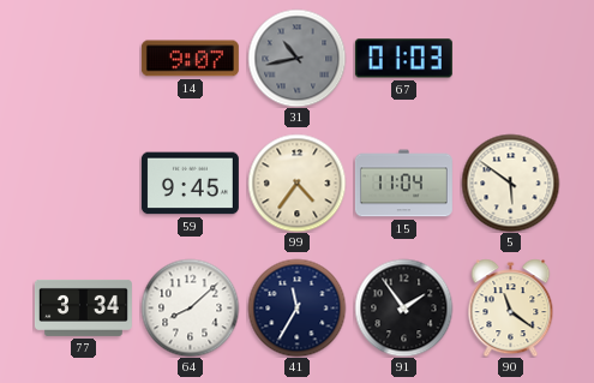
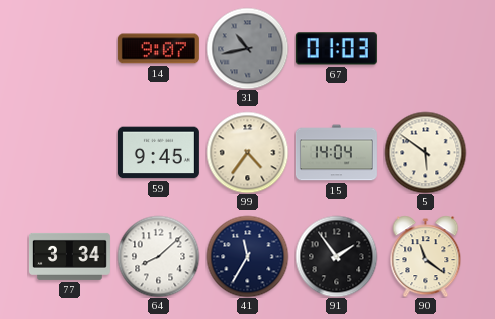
15: 11:04 -> 14:04
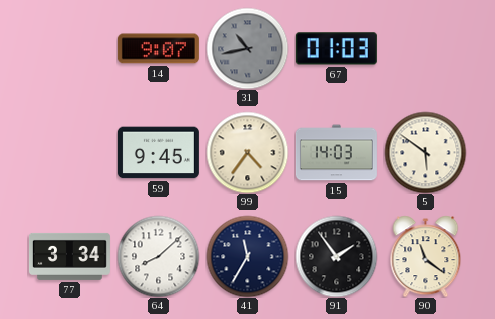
15: 14:04 -> 14:03
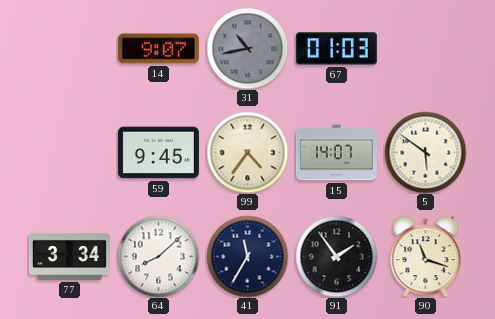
15: 14:03 -> 14:07
90: 11:21 -> 11:18
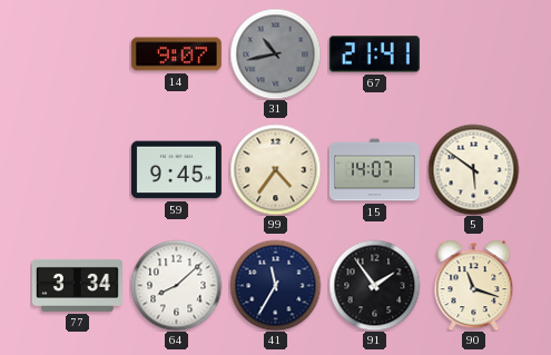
67: 01:03 -> 21:41
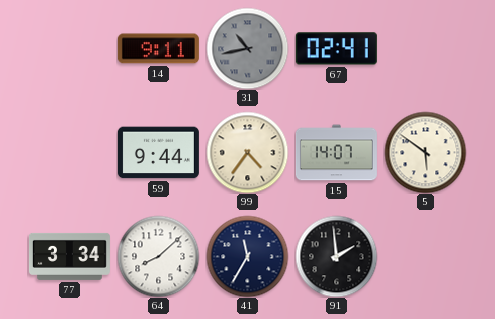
14: 9:07 -> 9:11
67: 21:41 -> 02:41
59: 9:45 -> 9:44
91: 1:54 -> 1:59
90: 11:18 -> none
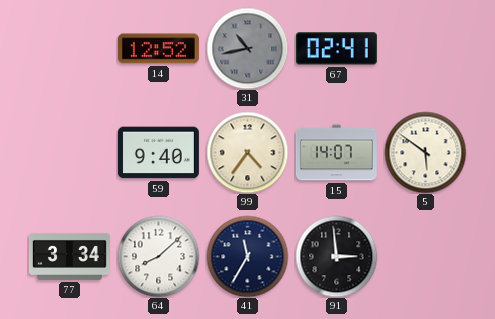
14: 9:11 -> 12:52
59: 9:44 -> 9:40
91: 1:59 -> 2:59
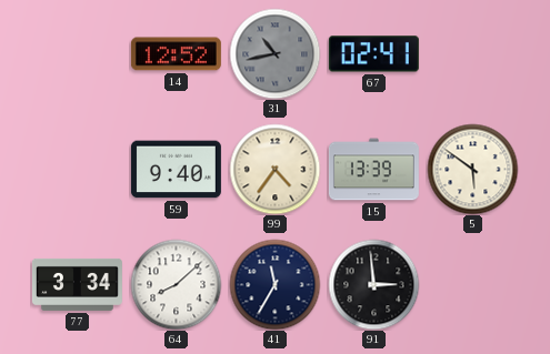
15: 14:07 -> 13:39
